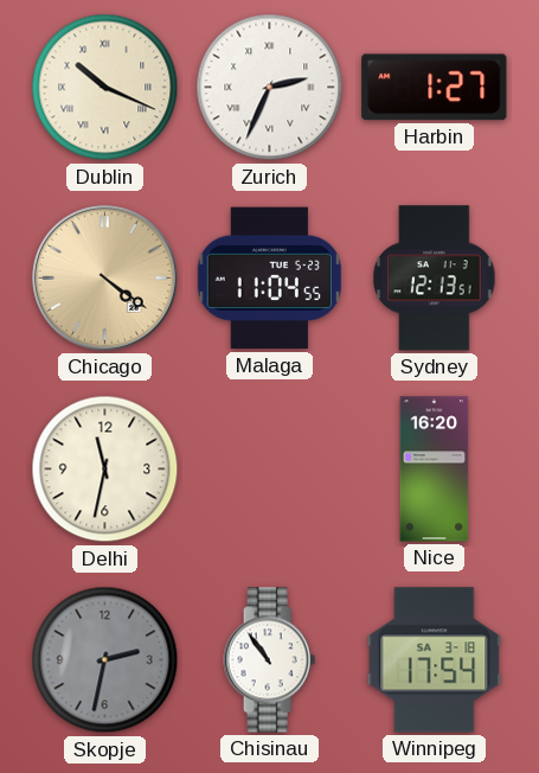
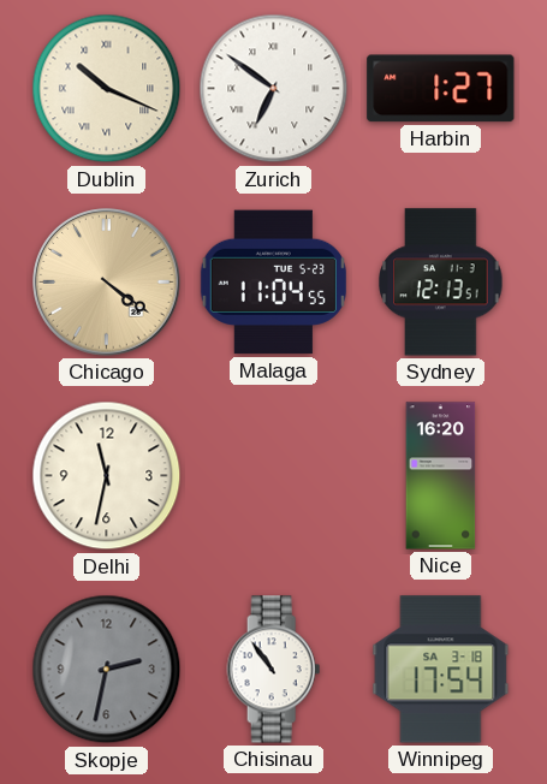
Zurich: 2:34 -> 6:51
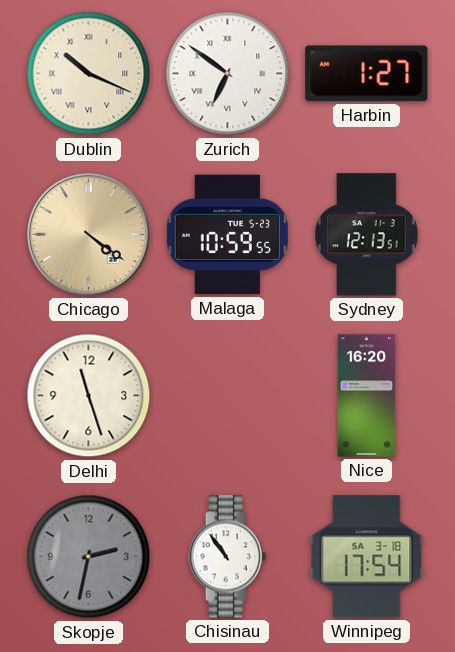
Malaga: 11:04 -> 10:59
Delhi: 11:32 -> 11:27
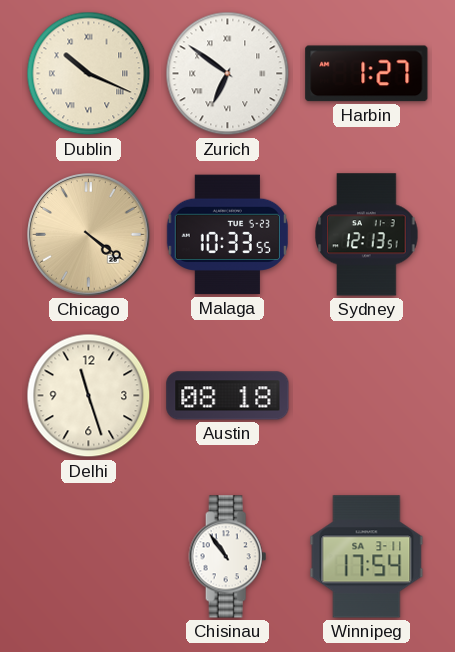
Malaga: 10:59 -> 10:33
Austin: none -> 08:18
Nice: 16:20 -> none
Skopje: 2:32 -> none
Winnipeg date: SA 3-18 -> SA 3-11
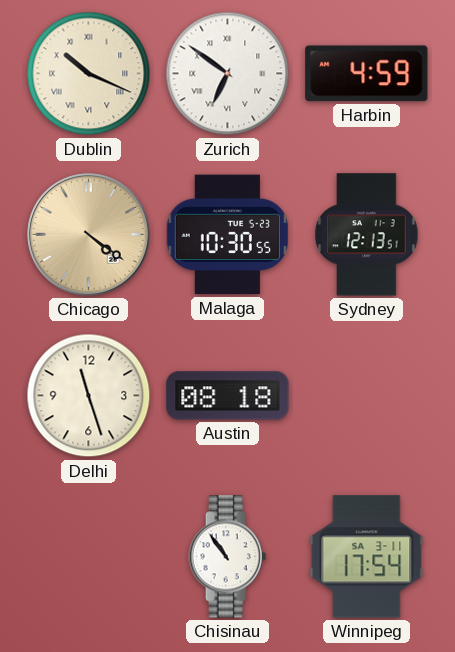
Harbin: 1:27 -> 4:59
Malaga: 10:33 -> 10:30
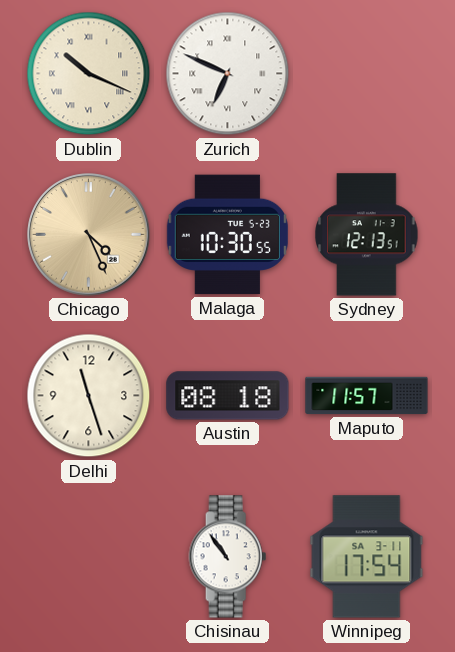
Zurich: 6:51 -> 6:49
Harbin: 4:59 -> none
Chicago: 4:21 -> 4:26
Maputo: none -> 11:57
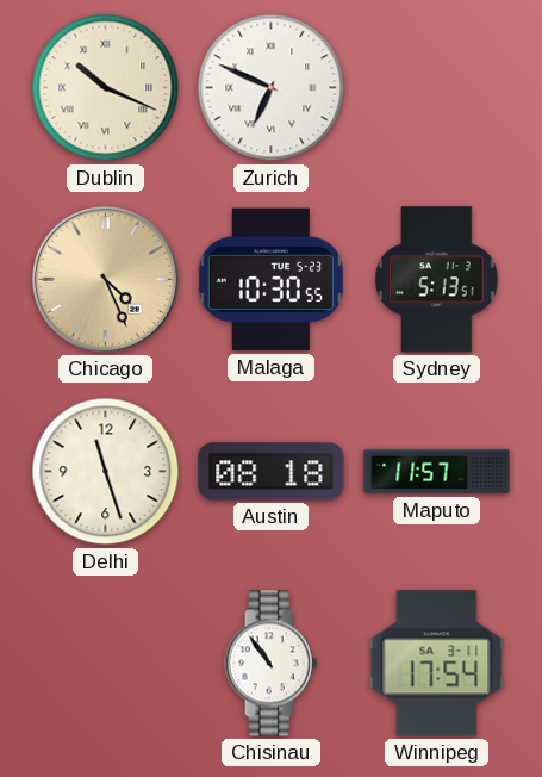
Sydney: 12:13 -> 5:13
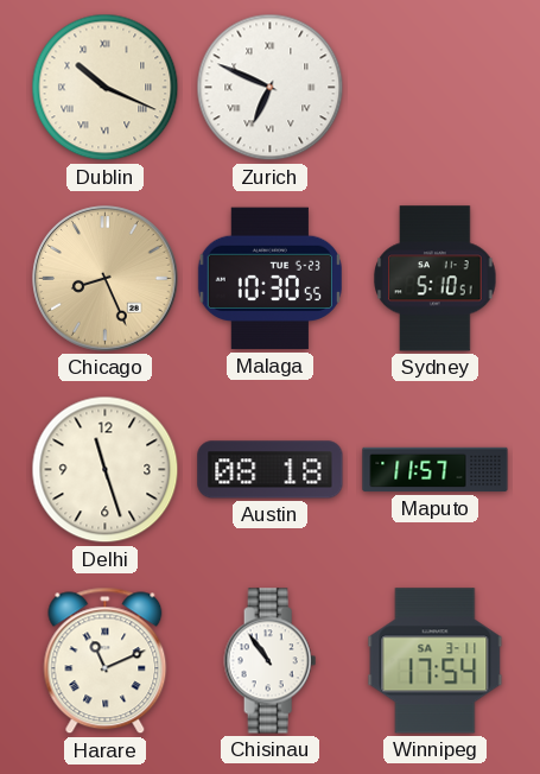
Chicago: 4:26 -> 8:26
Sydney: 5:13 -> 5:10
Harare: none -> 11:11
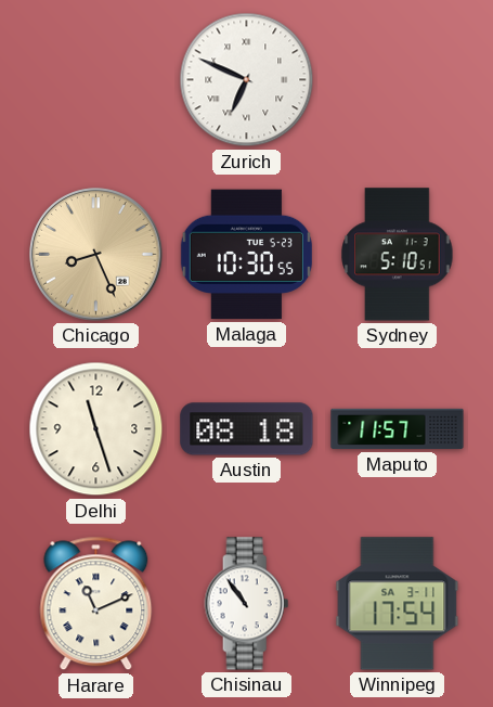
Dublin: 10:19 -> none
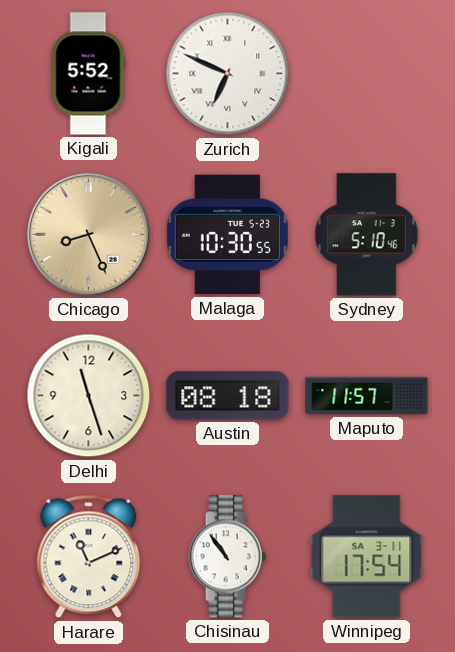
Kigali: none -> 5:52
Sydney: 5:10:51 -> 5:10:46
